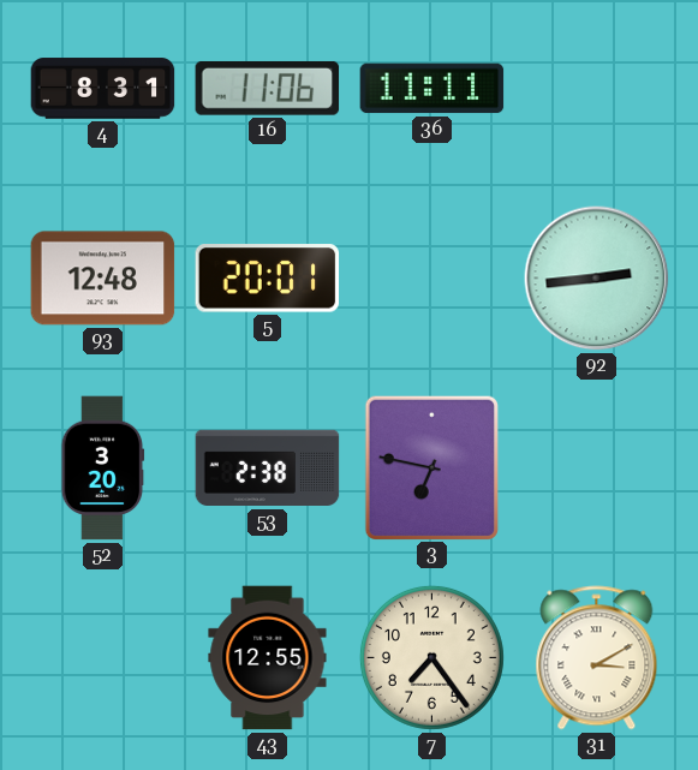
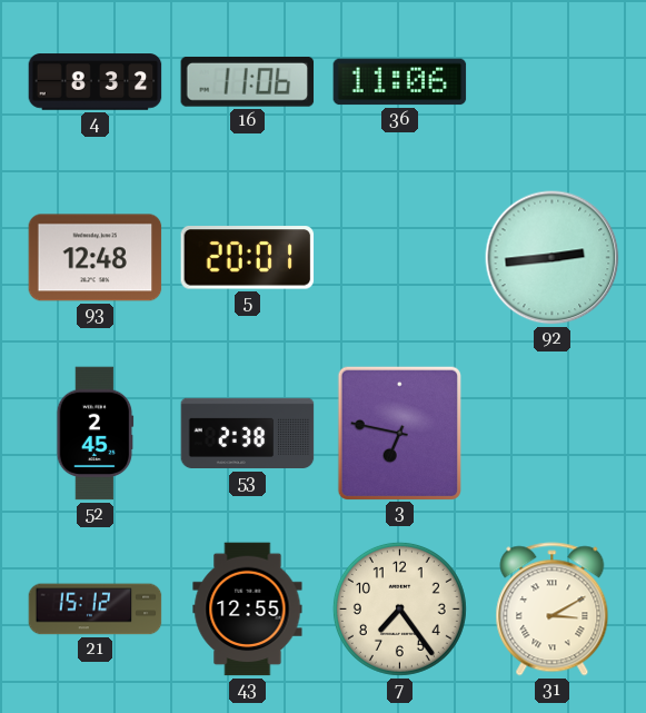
4: 8:31 -> 8:32
36: 11:11 -> 11:06
52: 3:20 -> 2:45
21: none -> 15:12
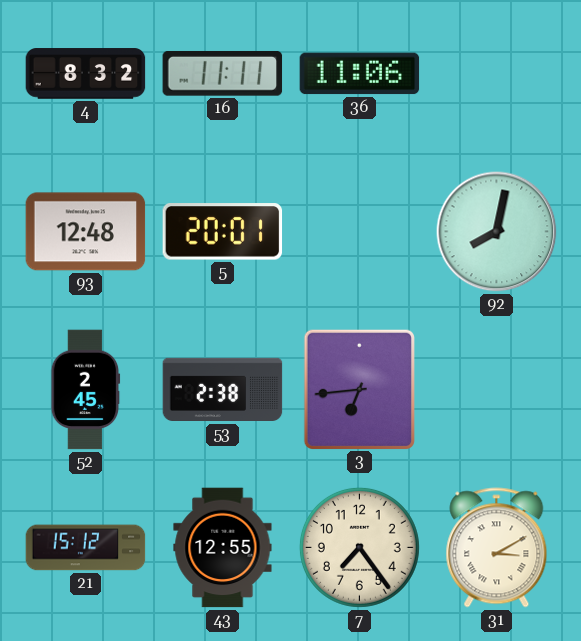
16: 11:06 -> 11:11
92: 2:44 -> 8:02
3: 6:47 -> 6:44
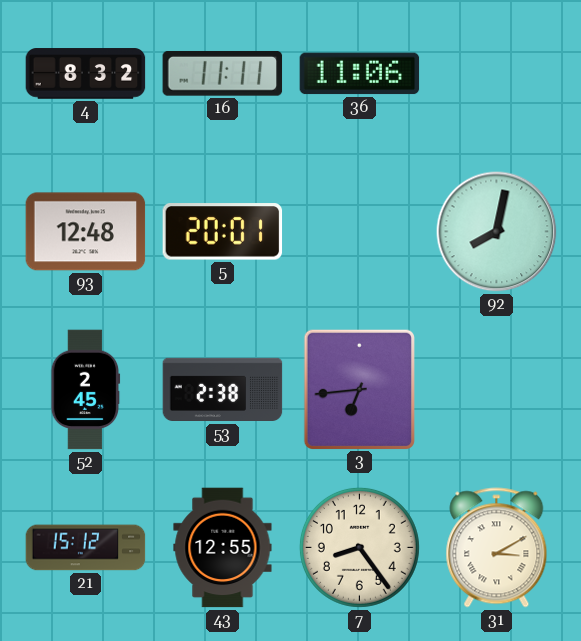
7: 7:24 -> 8:24
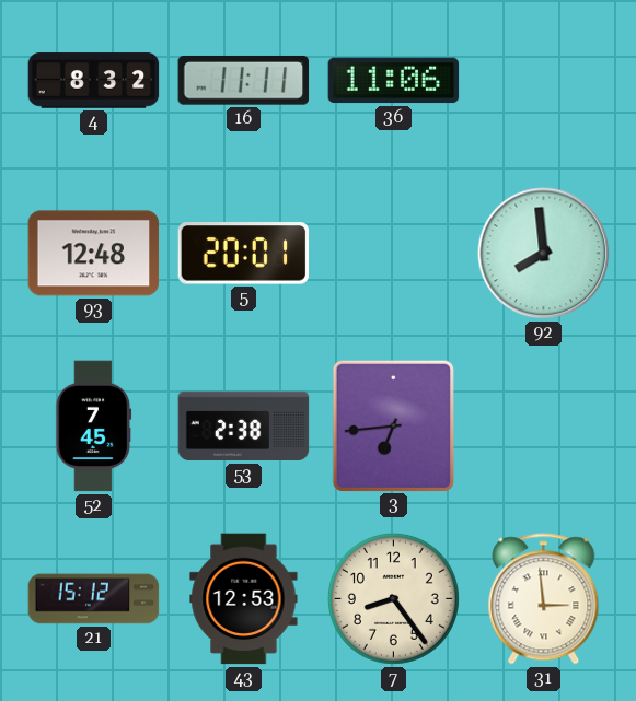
92: 8:02 -> 7:59
52: 2:45 -> 7:45
43: 12:55 -> 12:53
31: 3:10 -> 2:59
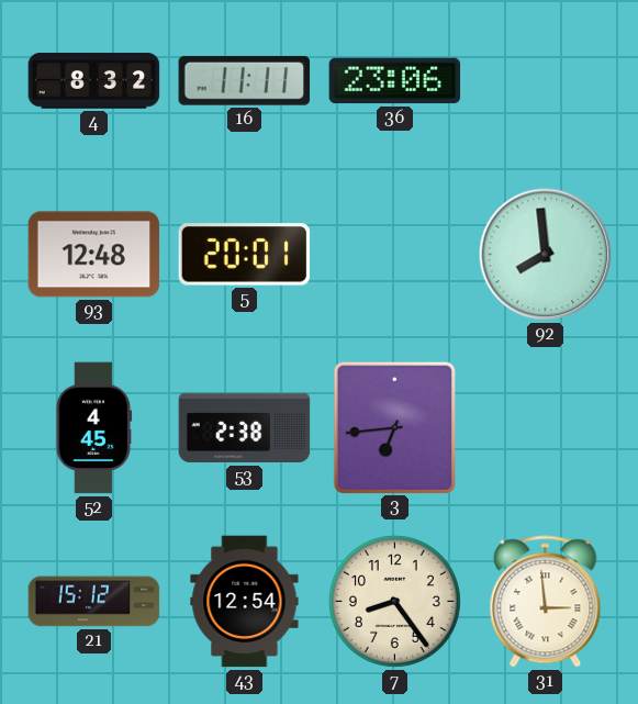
36: 11:06 -> 23:06
52: 7:45 -> 4:45
43: 12:53 -> 12:54
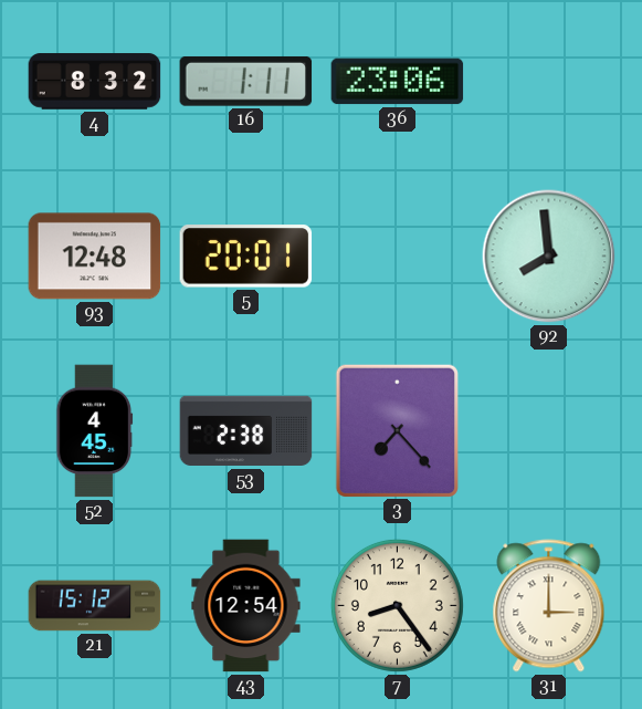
16: 11:11 -> 1:11
3: 6:44 -> 7:23
31: 2:59 -> 3:00
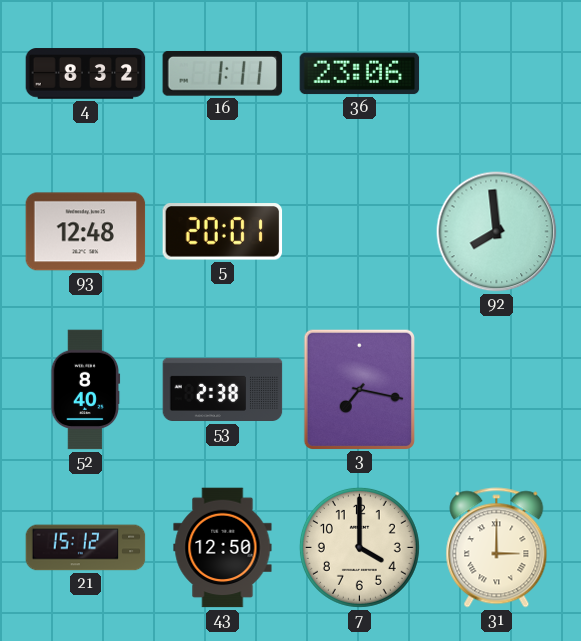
52: 4:45 -> 8:40
3: 7:23 -> 7:17
43: 12:54 -> 12:50
7: 8:24 -> 4:00
